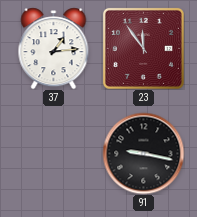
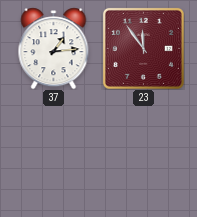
91: 9:17 -> none
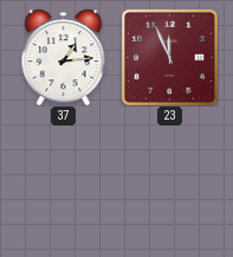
23: 11:54 -> 11:56
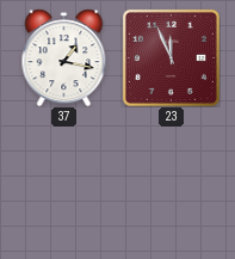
37: 1:14 -> 1:17
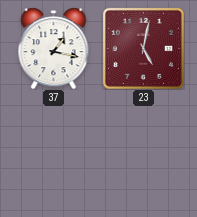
23: 11:56 -> 5:02
